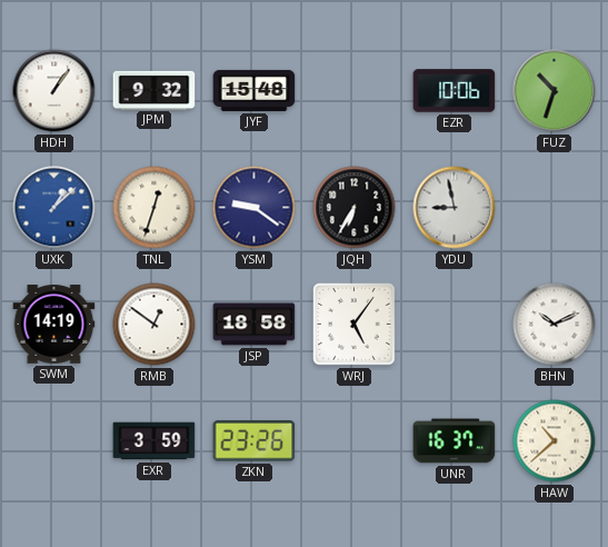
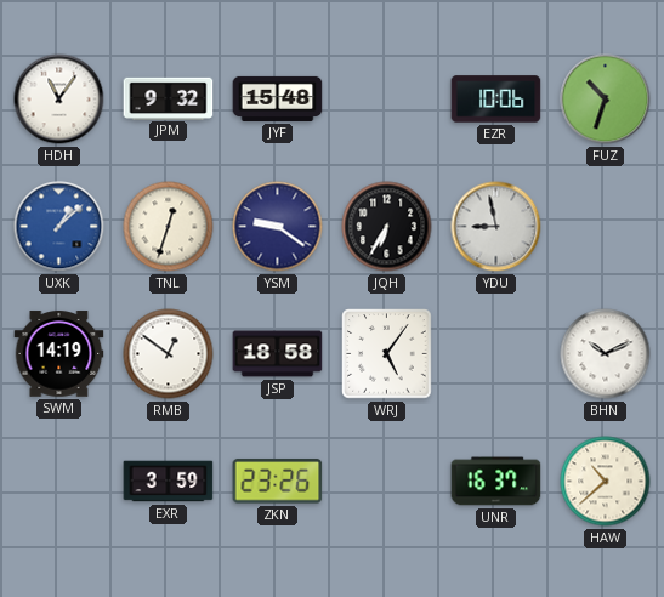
HDH: 1:06 -> 11:06
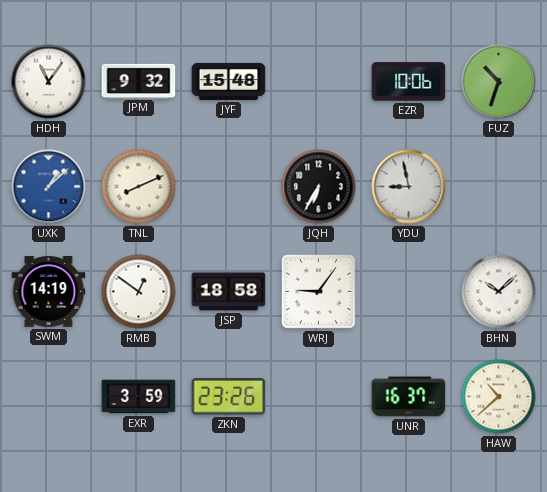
TNL: 12:33 -> 8:11
YSM: 9:21 -> none
WRJ: 5:06 -> 9:06
BHN: 10:11 -> 10:08
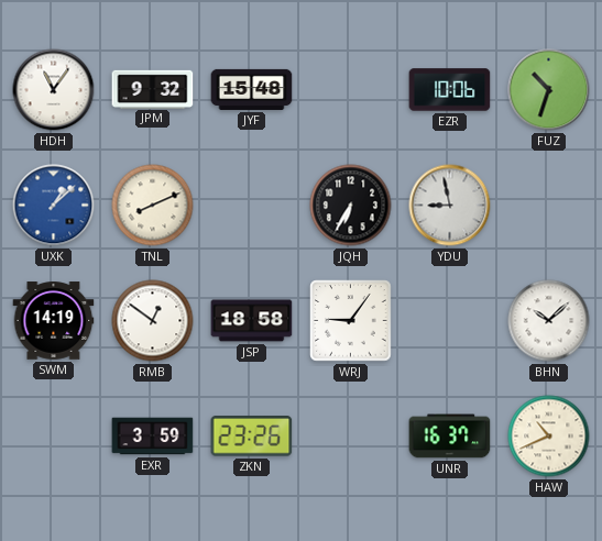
HAW: 10:38 -> 10:41
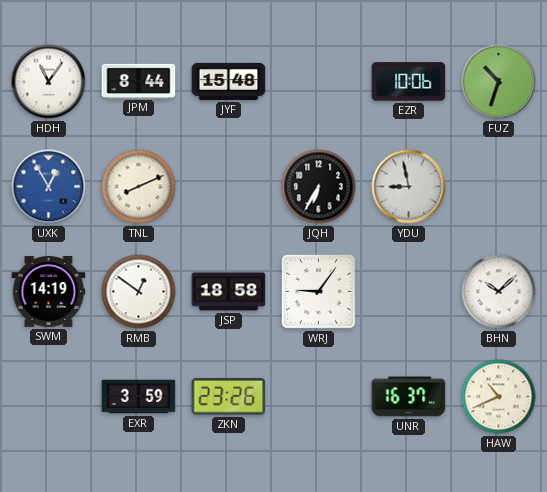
JPM: 9:32 -> 8:44
UXK: 1:08 -> 12:55
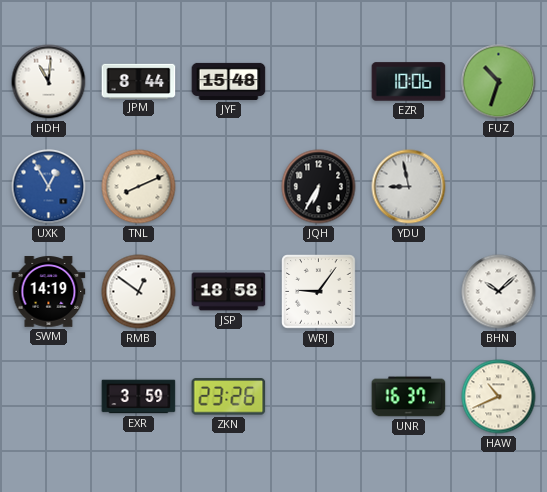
HDH: 11:06 -> 11:01
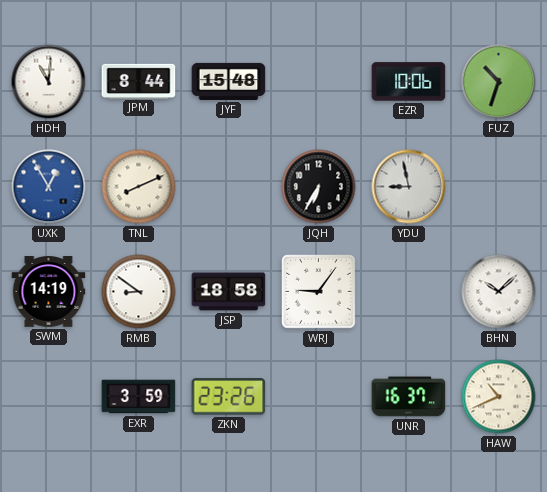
RMB: 12:51 -> 8:51
